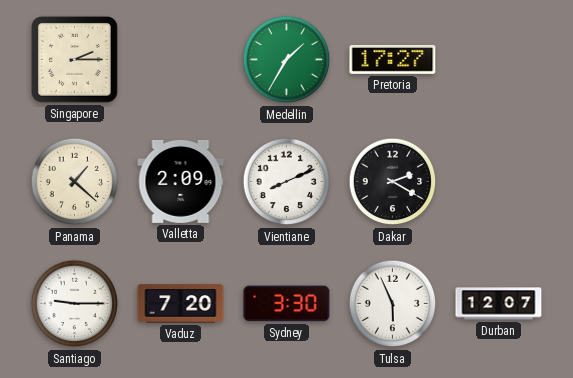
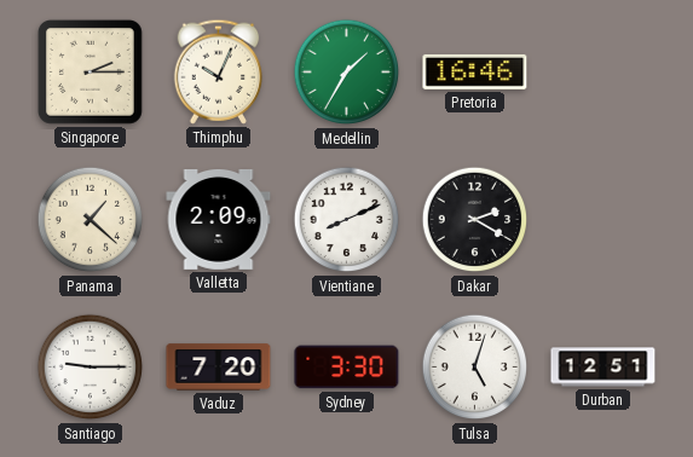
Thimphu: none -> 10:04
Pretoria: 17:27 -> 16:46
Tulsa: 5:56 -> 5:03
Durban: 12:07 -> 12:51
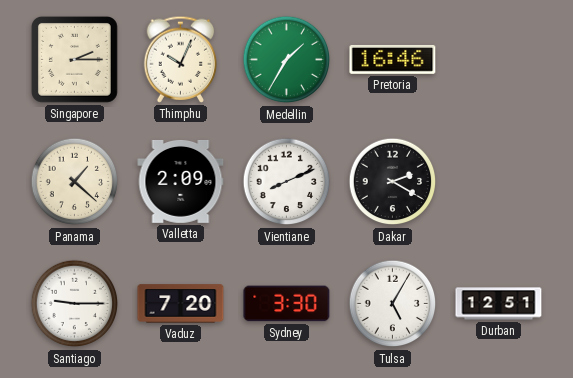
Tulsa: 5:03 -> 5:05
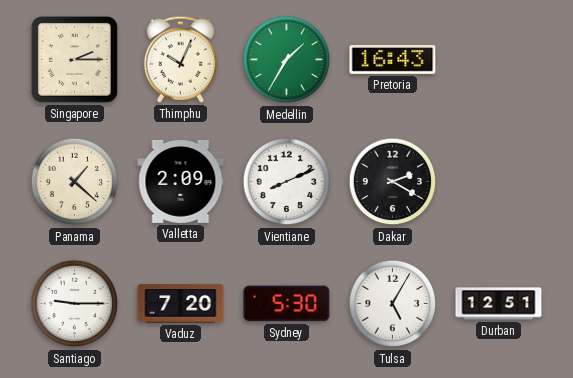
Pretoria: 16:46 -> 16:43
Sydney: 3:30 -> 5:30
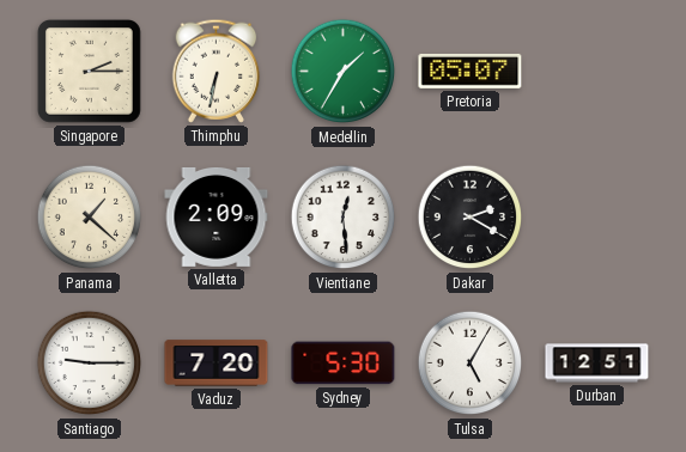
Thimphu: 10:04 -> 6:32
Pretoria: 16:43 -> 05:07
Vientiane: 8:11 -> 12:29
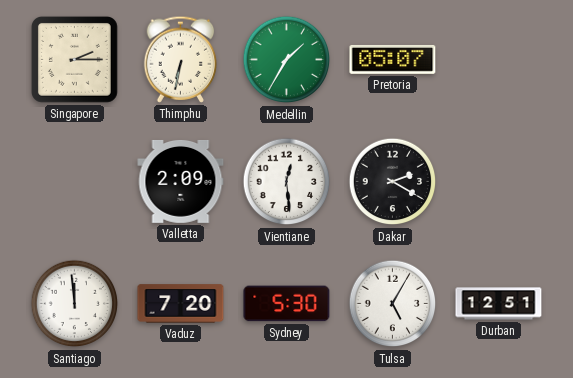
Panama: 1:22 -> none
Santiago: 9:15 -> 11:59
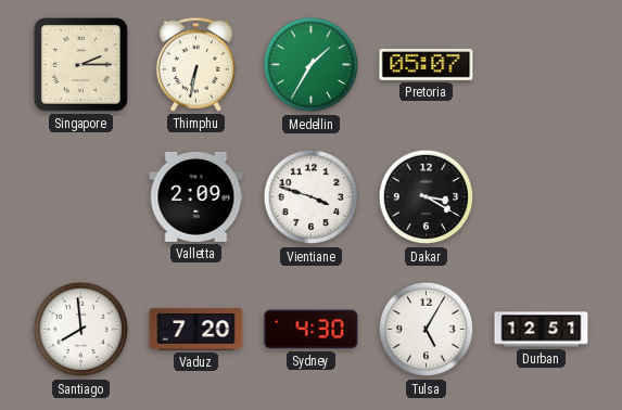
Vientiane: 12:29 -> 3:48
Dakar: 2:20 -> 3:20
Santiago: 11:59 -> 7:59
Sydney: 5:30 -> 4:30
